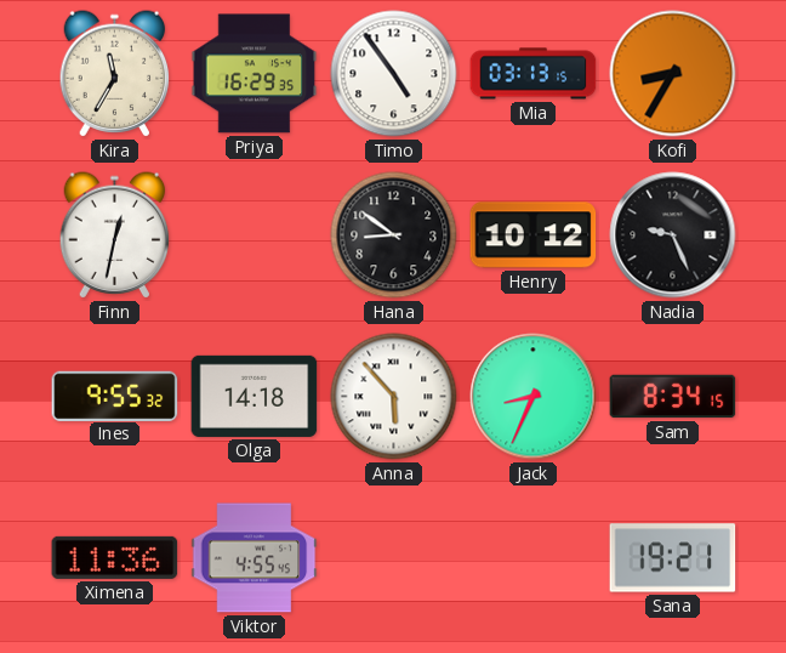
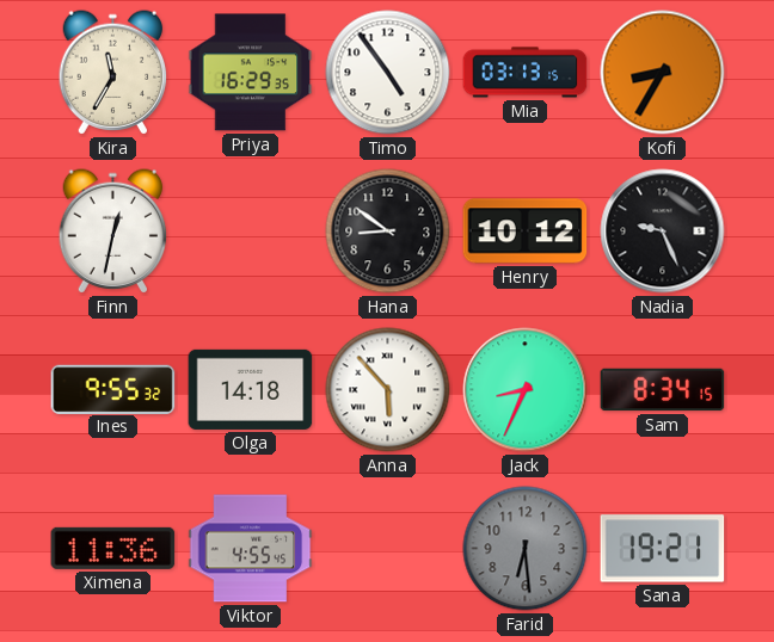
Farid: none -> 6:29
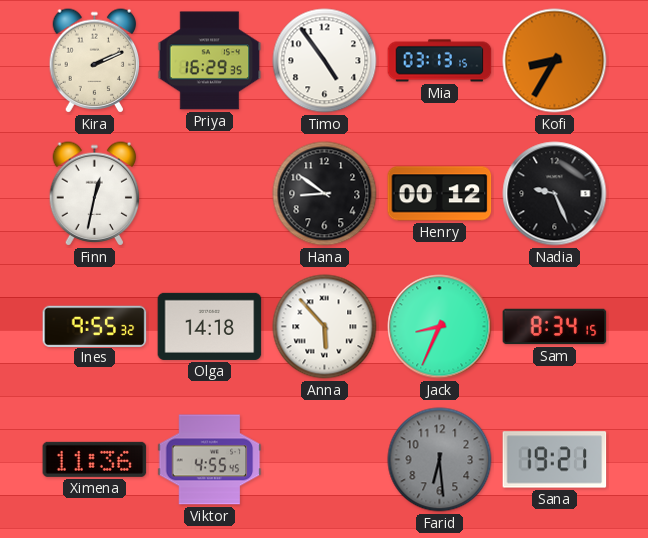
Kira: 11:35 -> 2:11
Henry: 10:12 -> 00:12
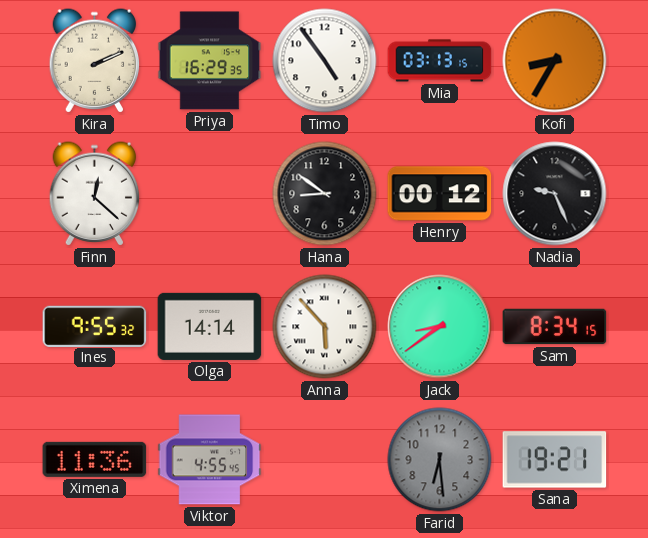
Finn: 12:32 -> 12:22
Olga: 14:18 -> 14:14
Jack: 8:34 -> 8:39
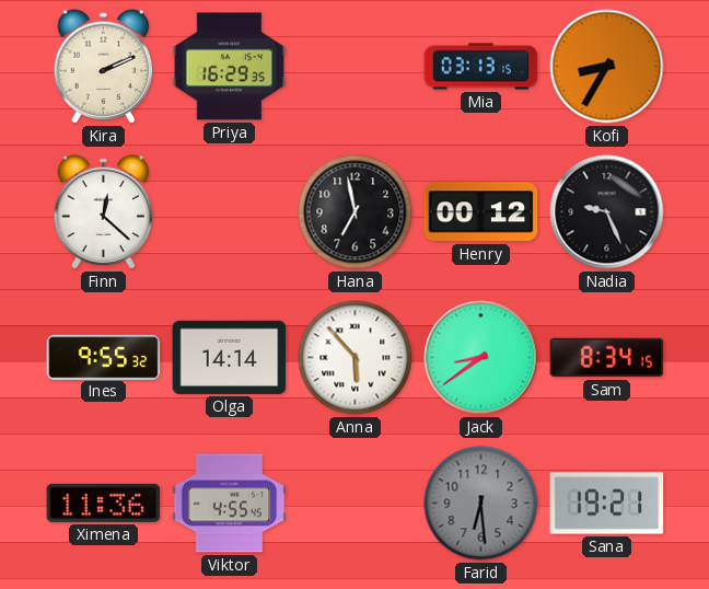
Timo: 4:54 -> none
Hana: 8:51 -> 6:58
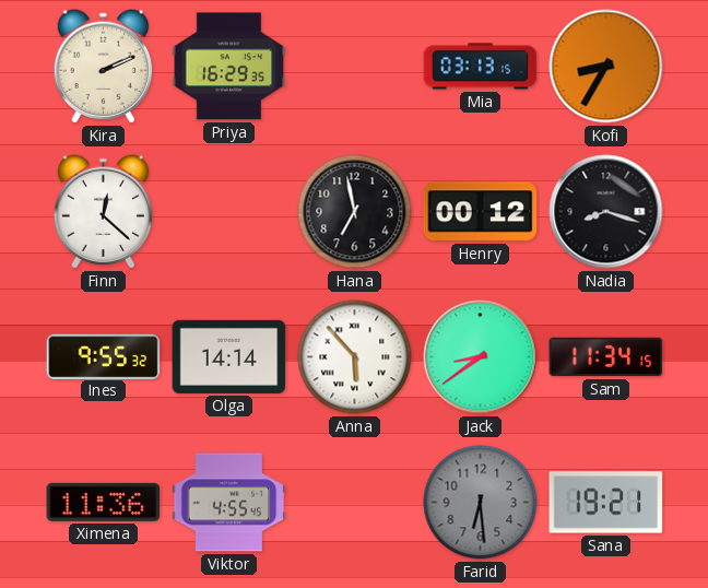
Nadia: 9:26 -> 8:18
Sam: 8:34 -> 11:34
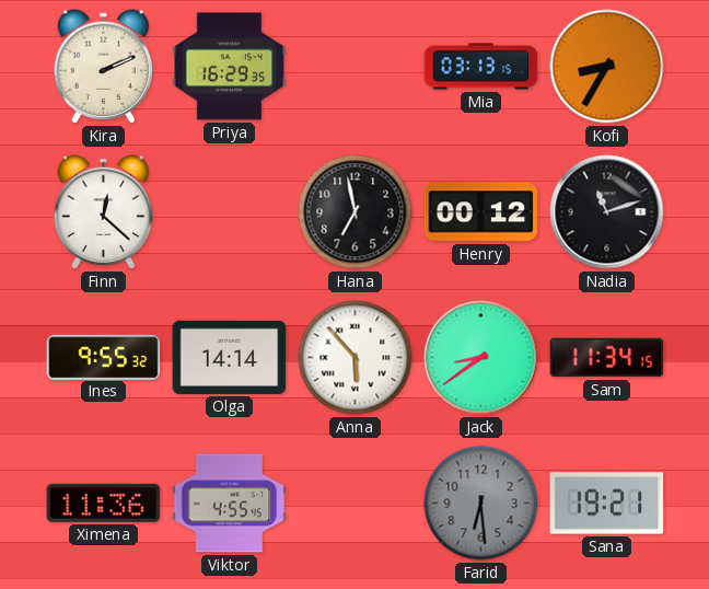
Nadia: 8:18 -> 11:12
